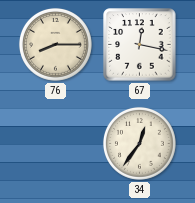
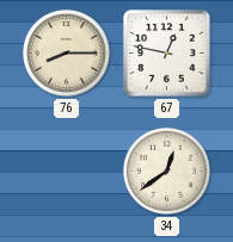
67: 12:17 -> 12:47
34: 12:36 -> 12:39
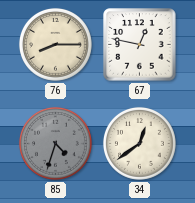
85: none -> 4:33
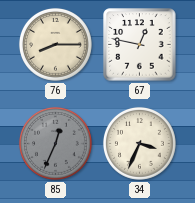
85: 4:33 -> 12:34
34: 12:39 -> 3:34
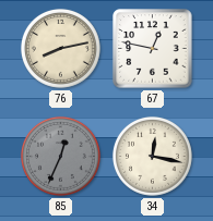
76: 8:15 -> 8:13
34: 3:34 -> 12:17
